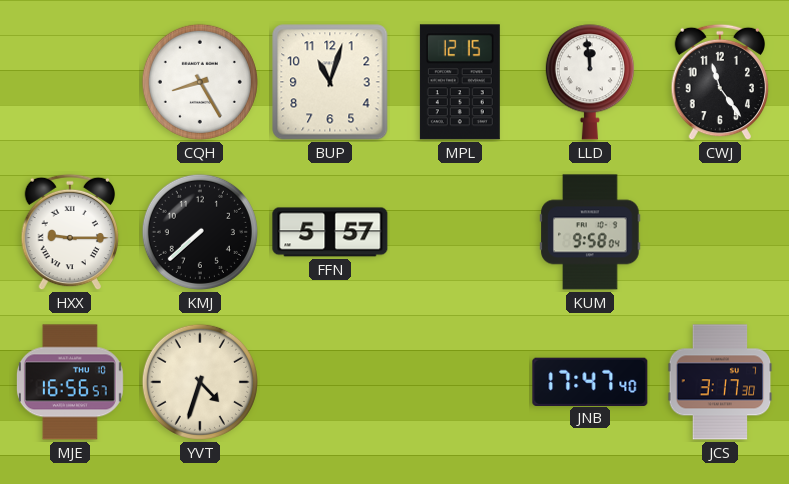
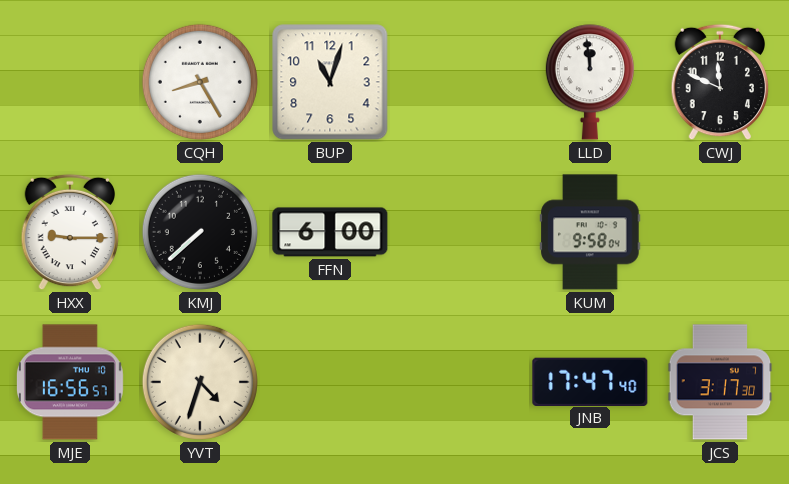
MPL: 12:15 -> none
CWJ: 11:24 -> 11:49
FFN: 5:57 -> 6:00
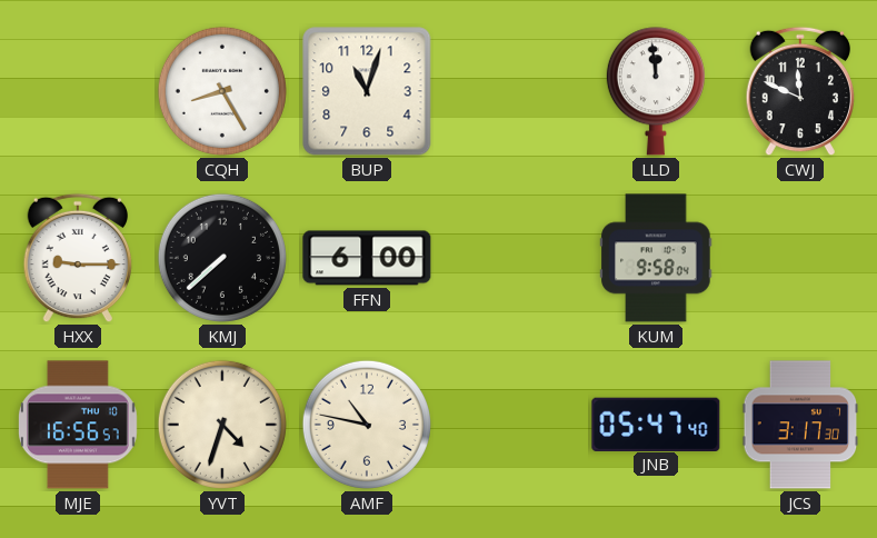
AMF: none -> 10:47
JNB: 17:47 -> 05:47
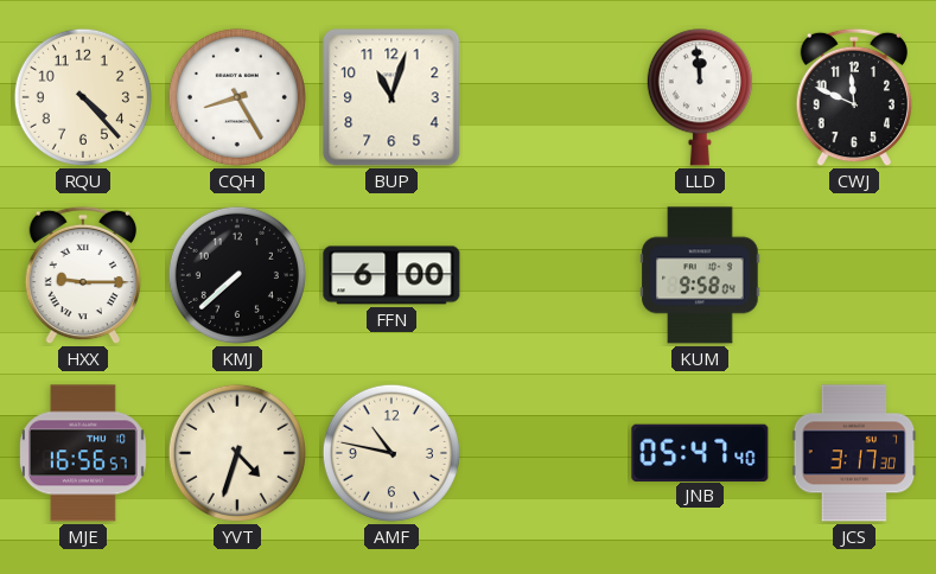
RQU: none -> 4:23
